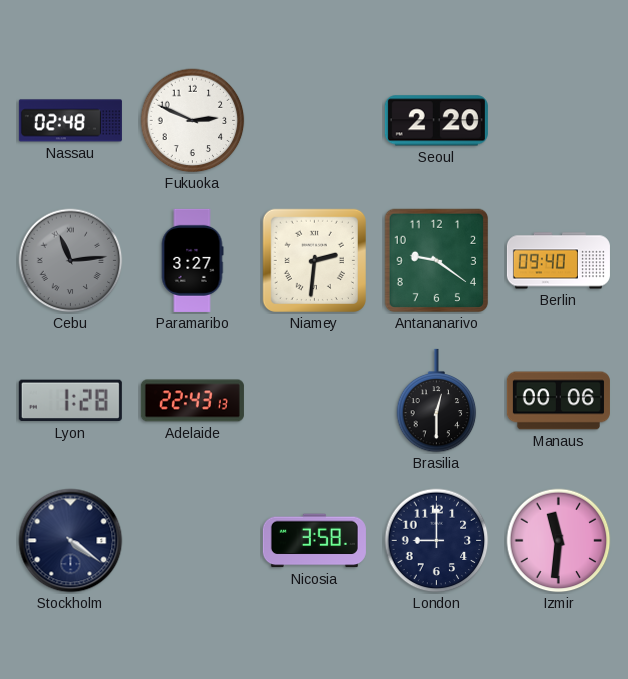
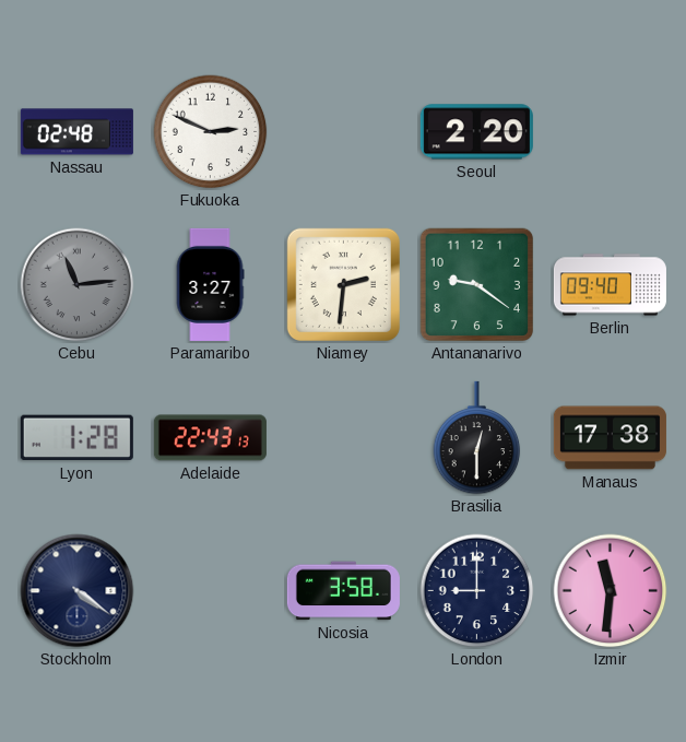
Manaus: 00:06 -> 17:38
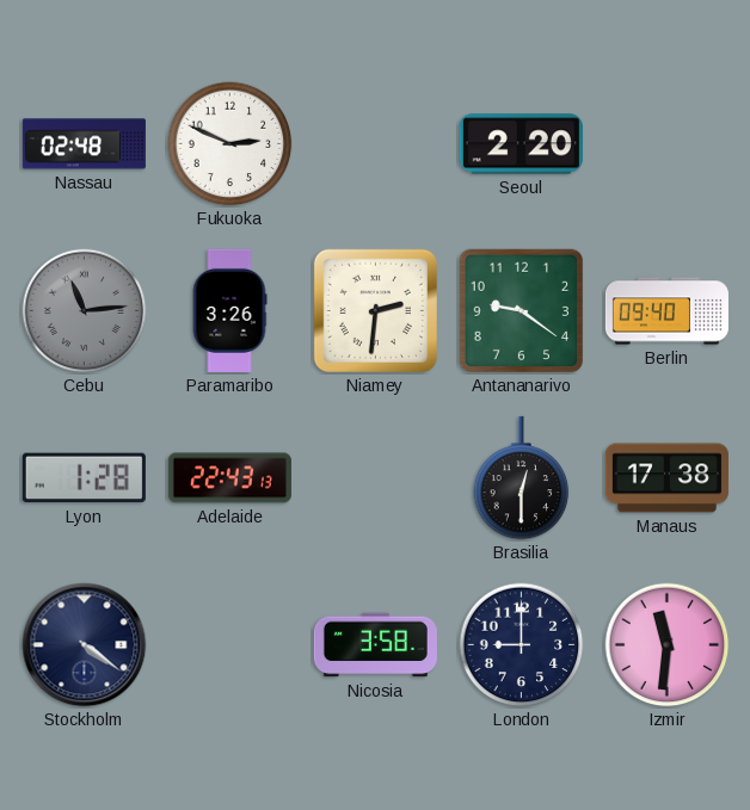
Paramaribo: 3:27 -> 3:26
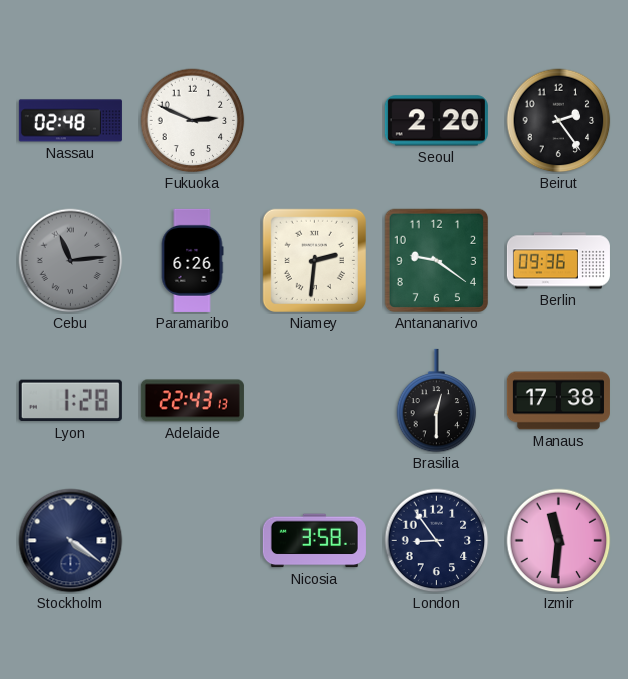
Beirut: none -> 2:24
Paramaribo: 3:26 -> 6:26
Berlin: 09:40 -> 09:36
London: 9:00 -> 8:54
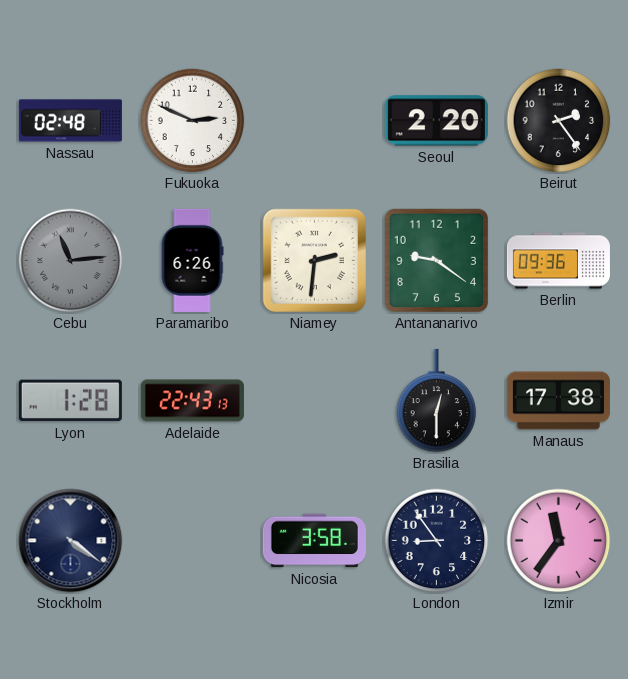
Izmir: 11:31 -> 11:36
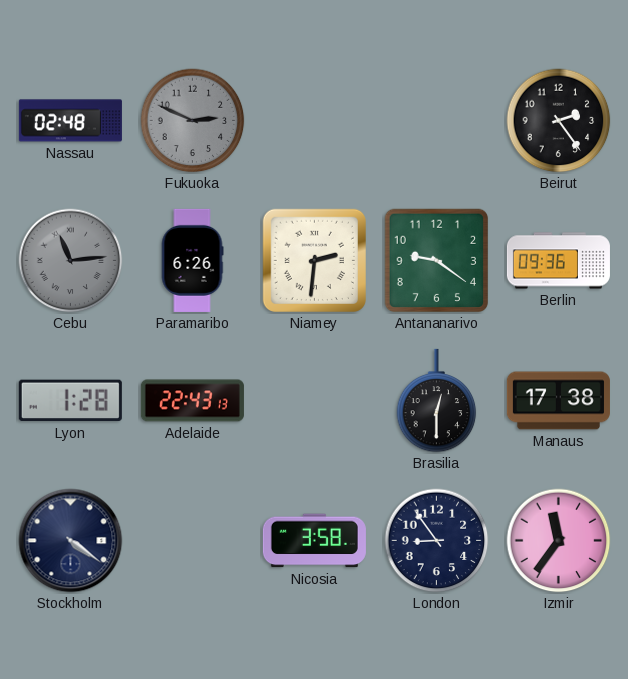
Fukuoka dial: white -> grey
Seoul: 2:20 -> none
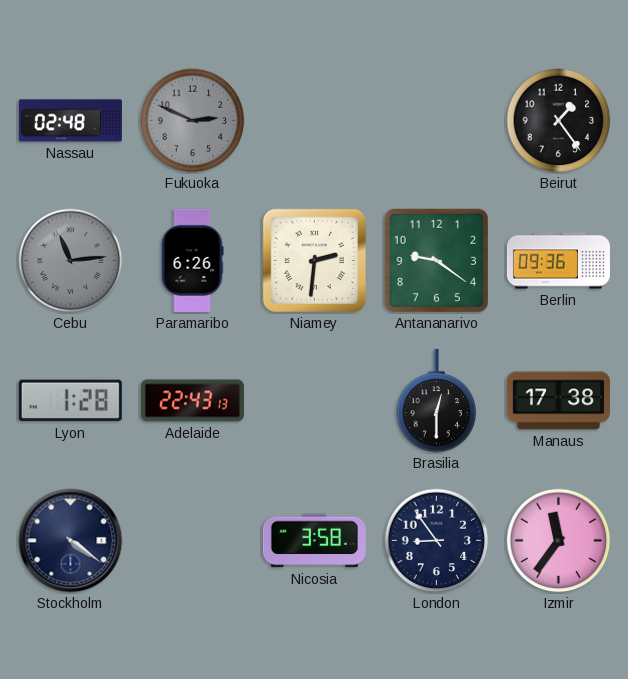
Beirut: 2:24 -> 1:24
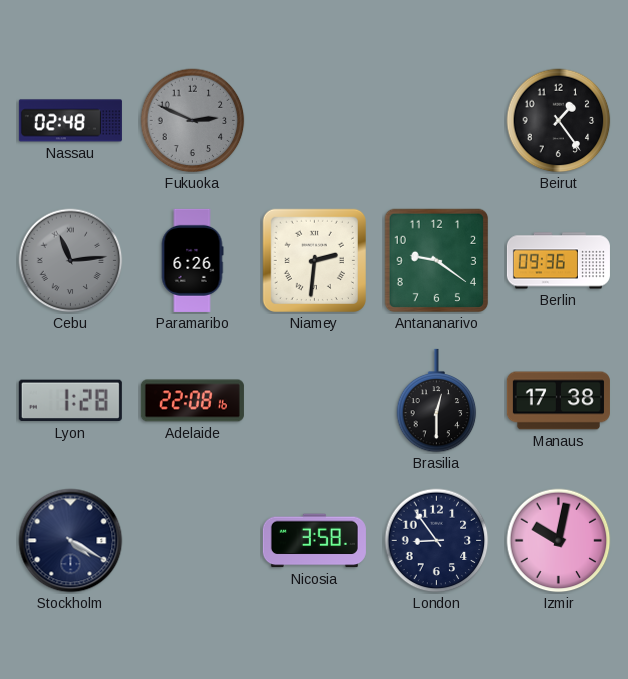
Adelaide: 22:43 -> 22:08
Stockholm: 4:21 -> 4:20
Izmir: 11:36 -> 10:02
